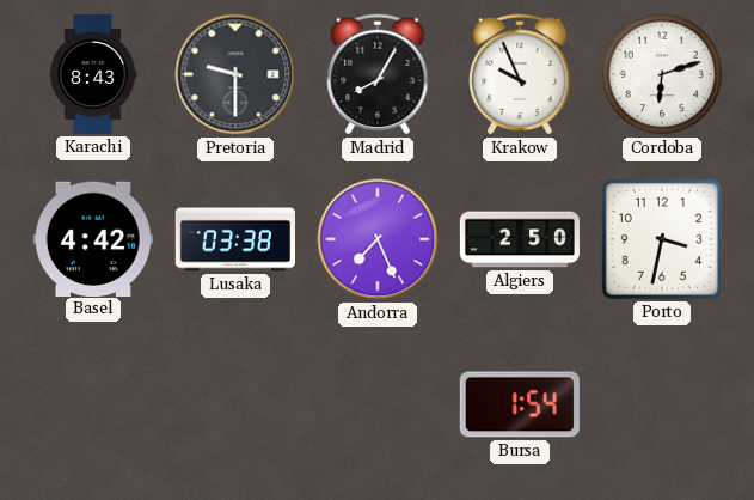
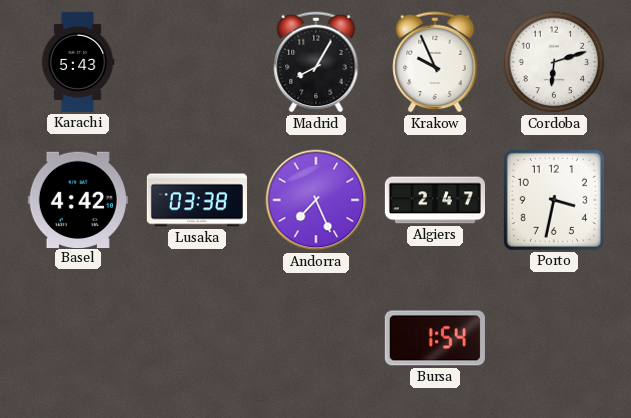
Karachi: 8:43 -> 5:43
Pretoria: 9:30 -> none
Algiers: 2:50 -> 2:47
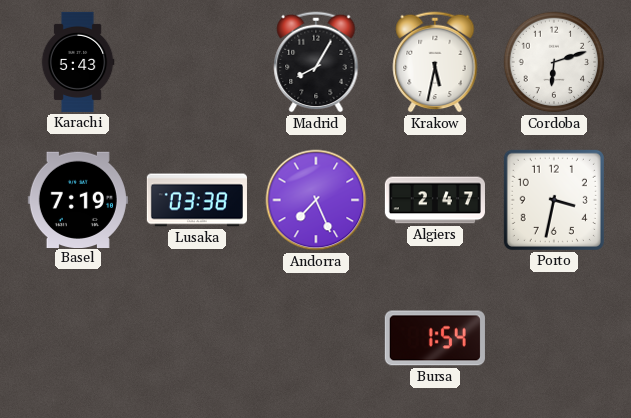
Krakow: 9:56 -> 5:32
Basel: 4:42 -> 7:19
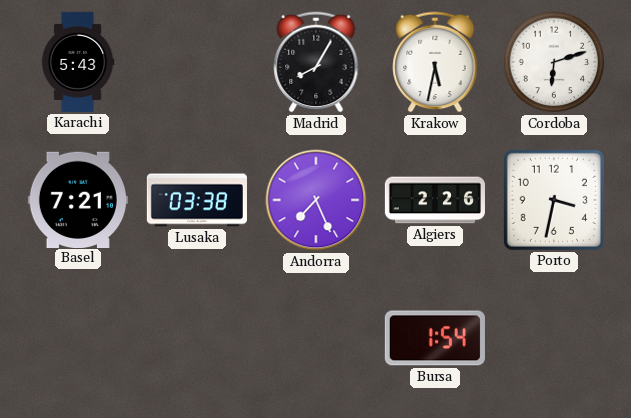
Basel: 7:19 -> 7:21
Algiers: 2:47 -> 2:26
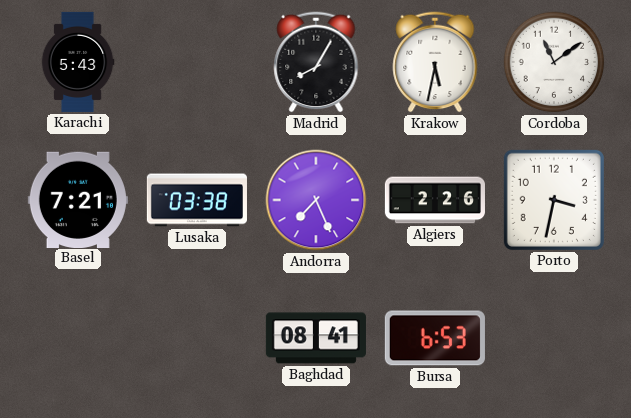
Cordoba: 6:12 -> 11:09
Baghdad: none -> 08:41
Bursa: 1:54 -> 6:53
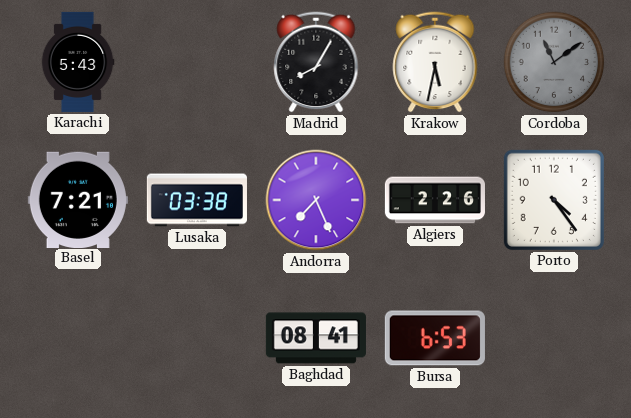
Cordoba dial: white -> grey
Porto: 3:32 -> 4:24
